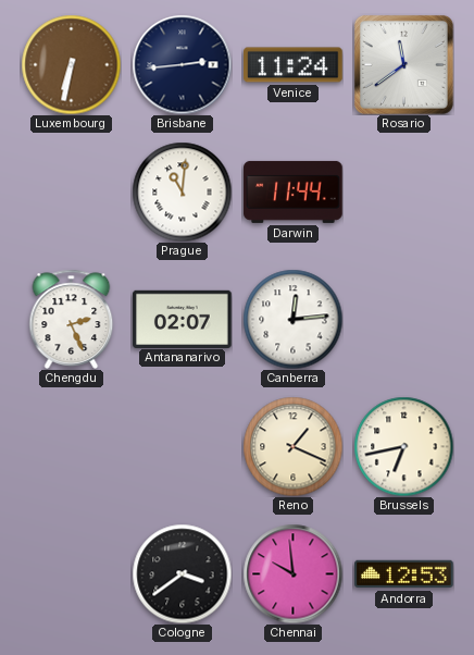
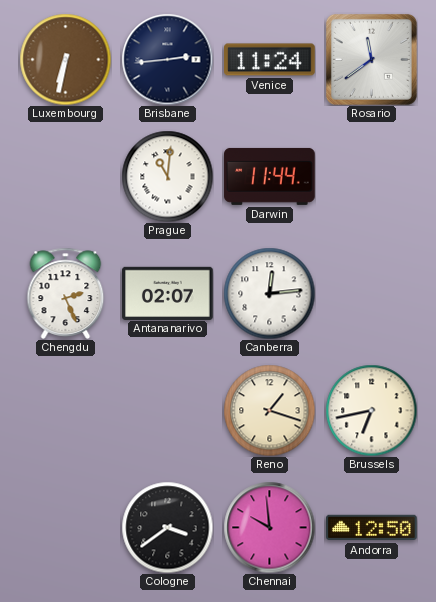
Reno: 1:19 -> 1:18
Andorra: 12:53 -> 12:50
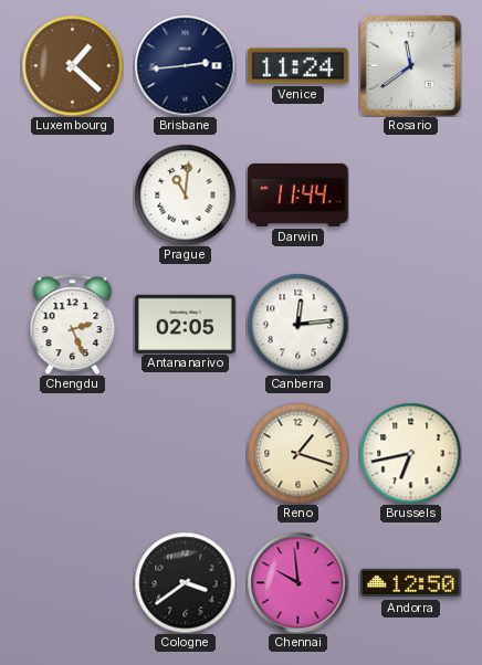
Luxembourg: 6:32 -> 1:22
Antananarivo: 02:07 -> 02:05
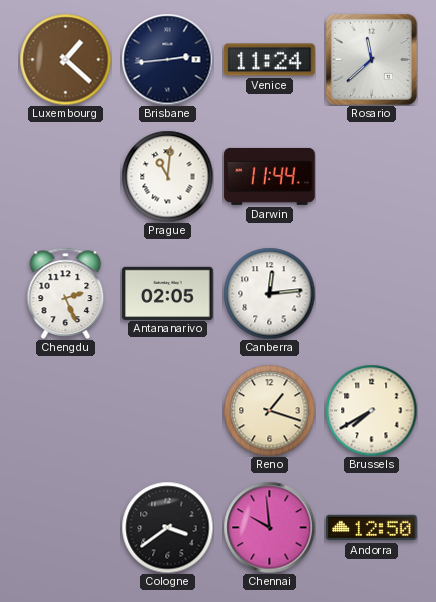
Rosario: 11:39 -> 11:38
Brussels: 6:43 -> 7:40
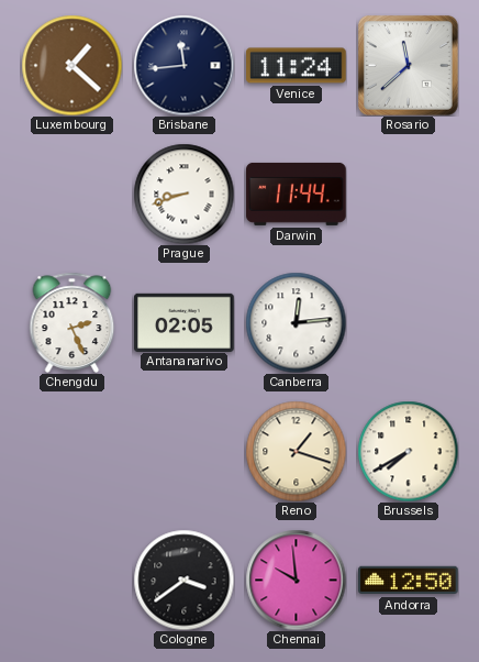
Brisbane: 2:44 -> 11:44
Prague: 11:01 -> 8:42
